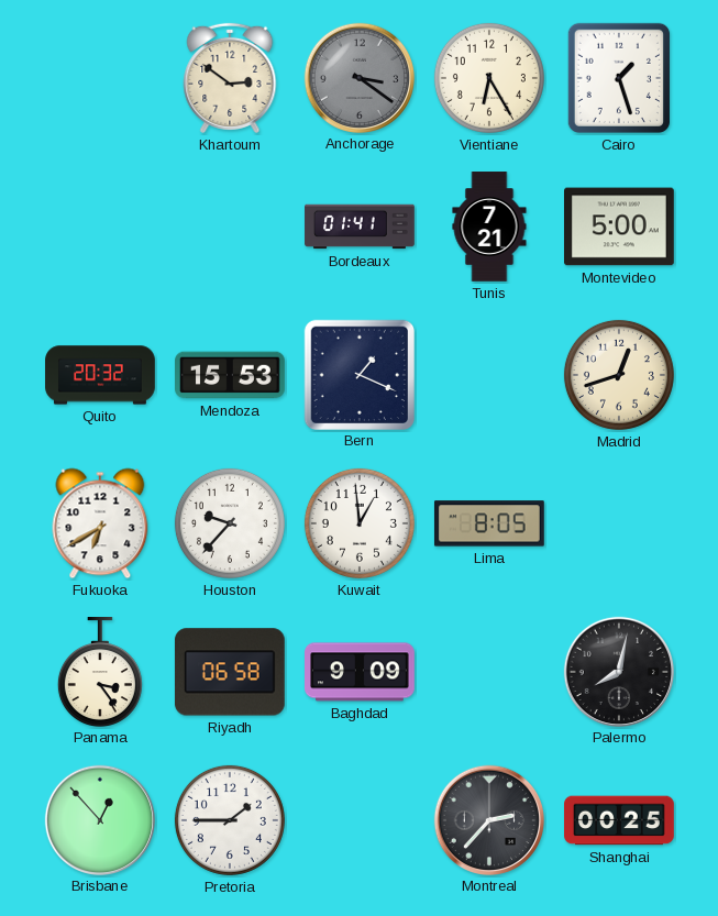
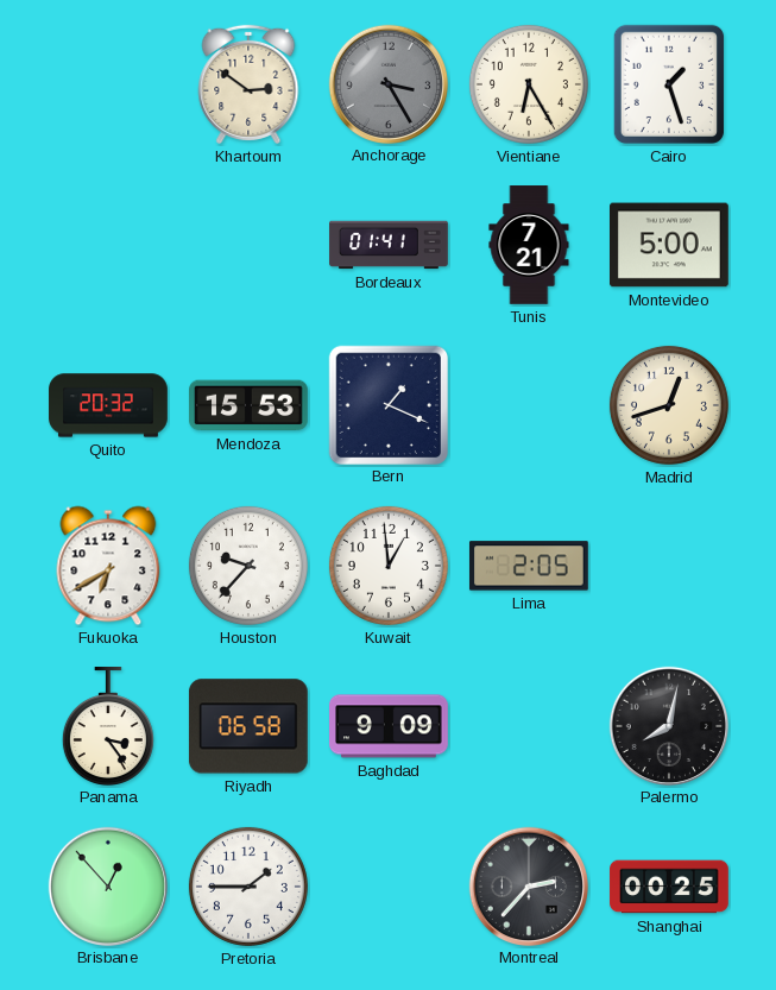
Anchorage: 3:21 -> 3:25
Lima: 8:05 -> 2:05
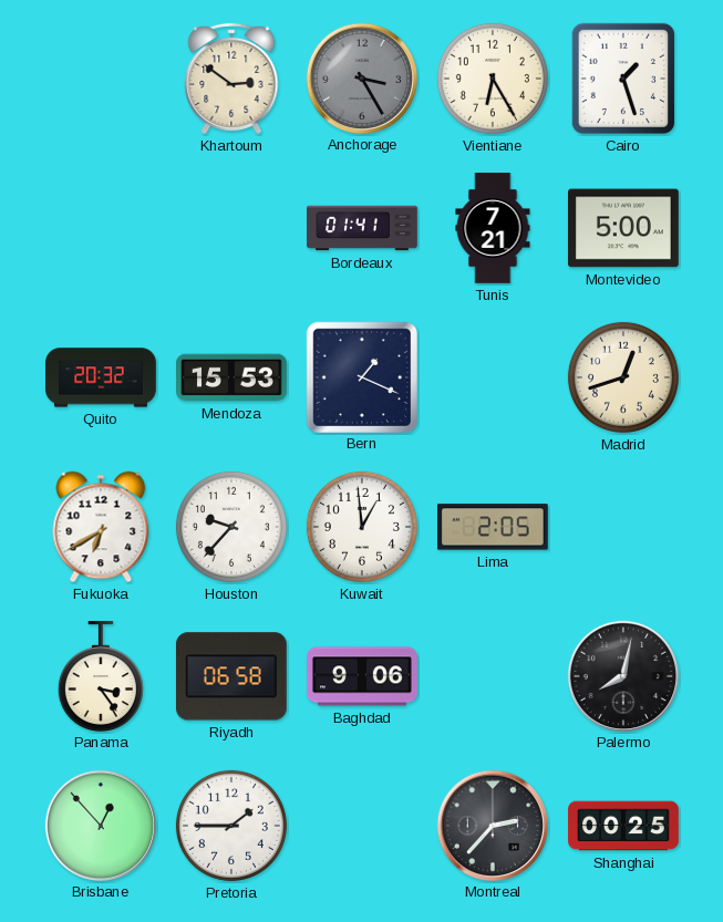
Baghdad: 9:09 -> 9:06
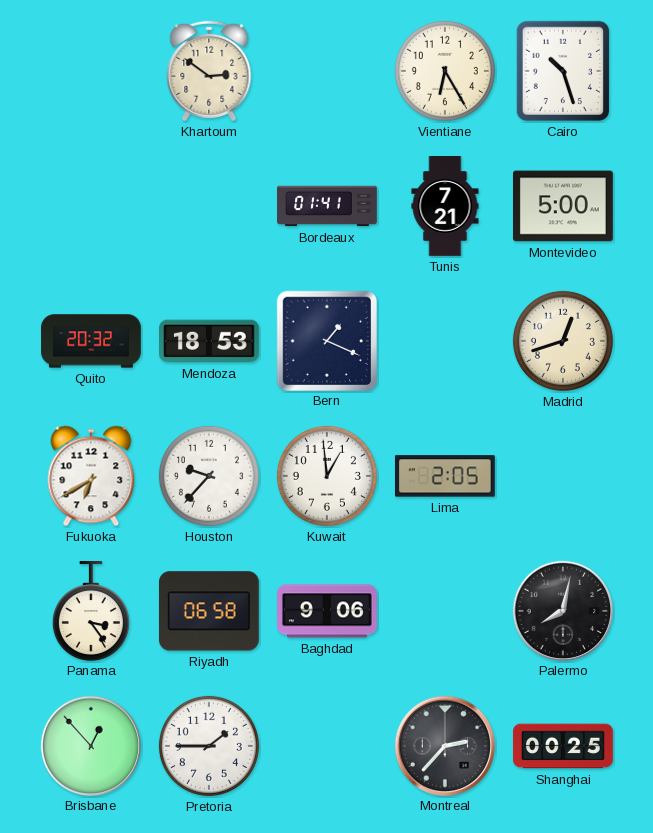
Anchorage: 3:25 -> none
Cairo: 1:27 -> 10:27
Mendoza: 15:53 -> 18:53
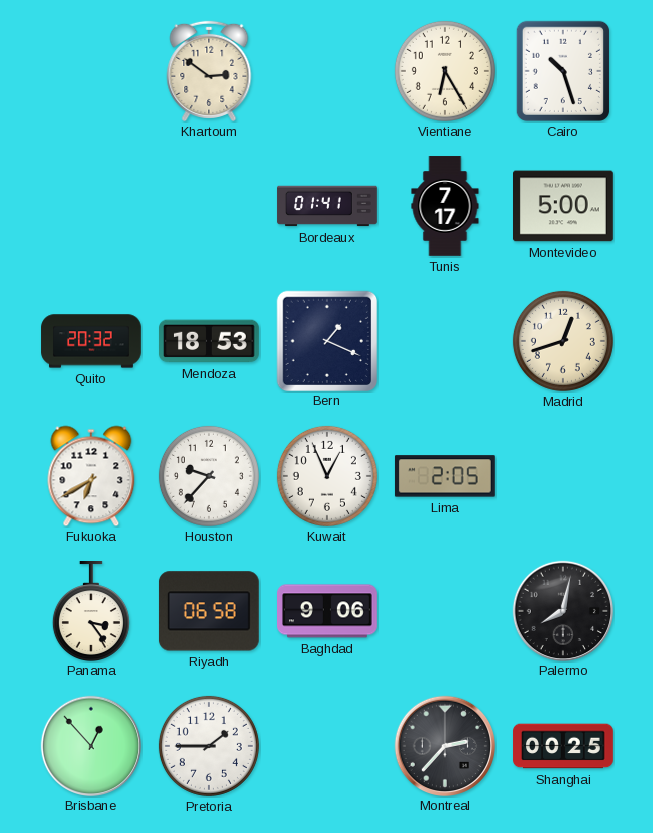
Tunis: 7:21 -> 7:17
Kuwait: 12:59 -> 12:56
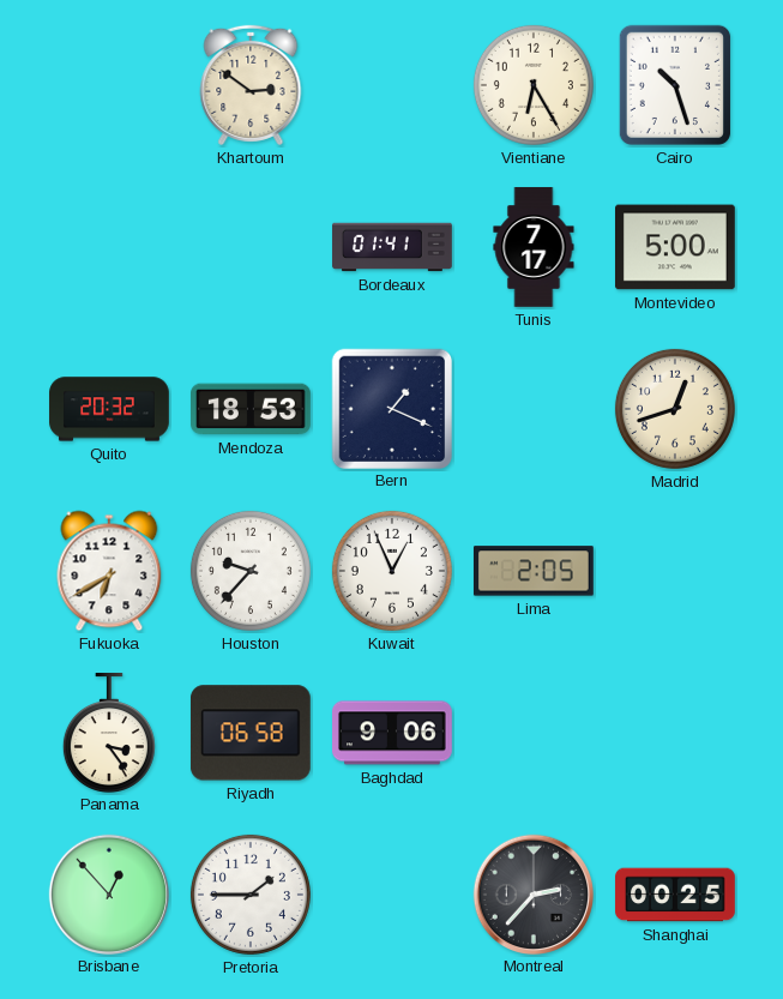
Palermo: 8:02 -> none
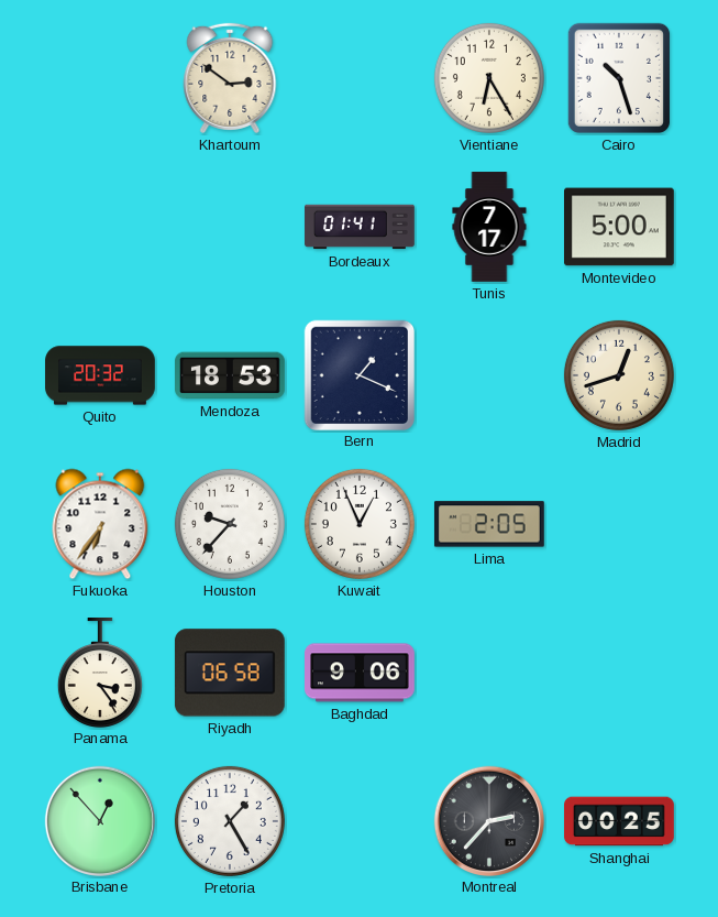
Fukuoka: 6:40 -> 6:36
Pretoria: 1:45 -> 1:25
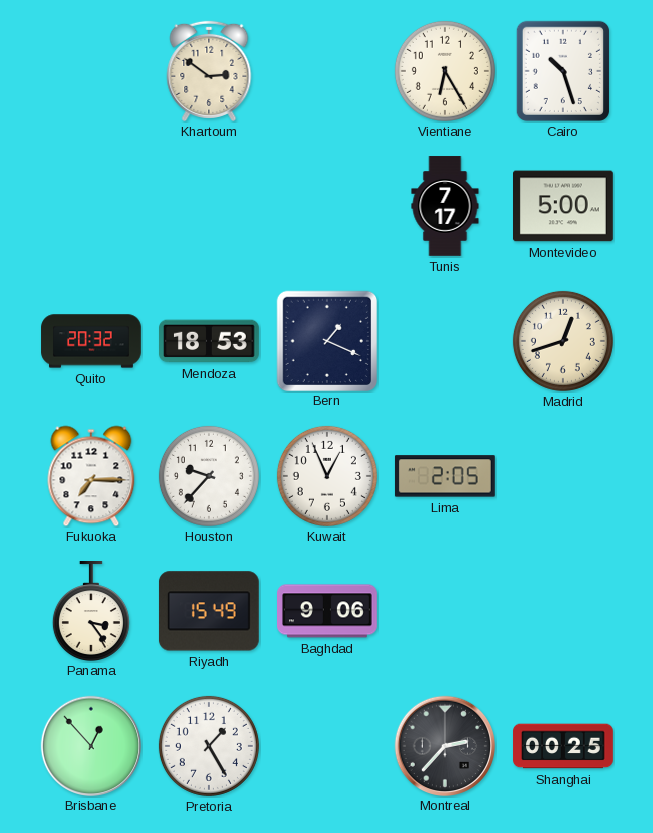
Bordeaux: 01:41 -> none
Fukuoka: 6:36 -> 7:15
Riyadh: 06:58 -> 15:49
